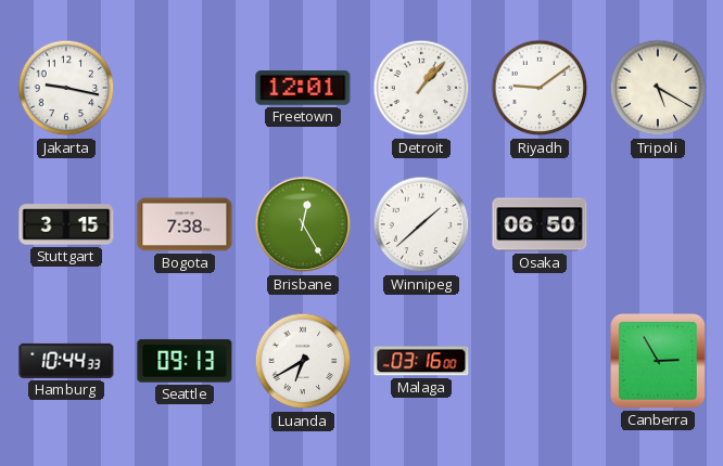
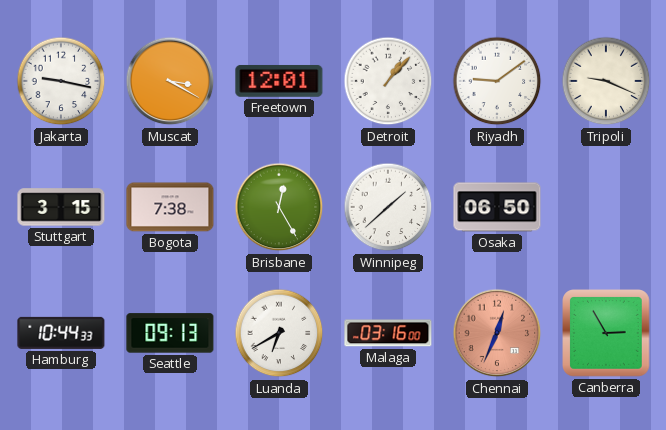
Muscat: none -> 3:20
Tripoli: 5:20 -> 9:19
Chennai: none -> 12:34
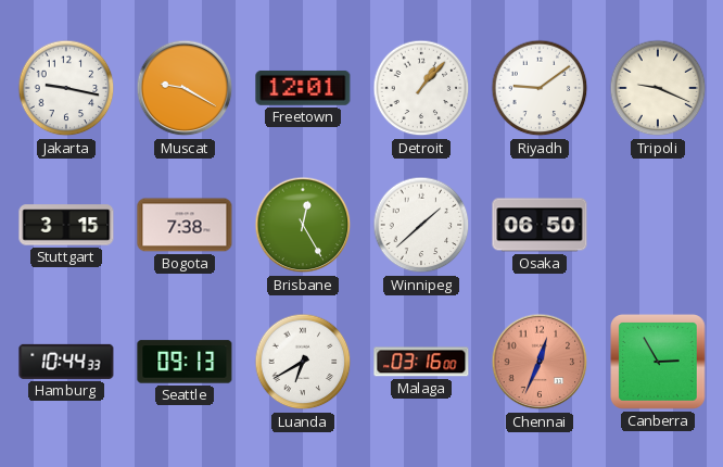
Muscat: 3:20 -> 9:20
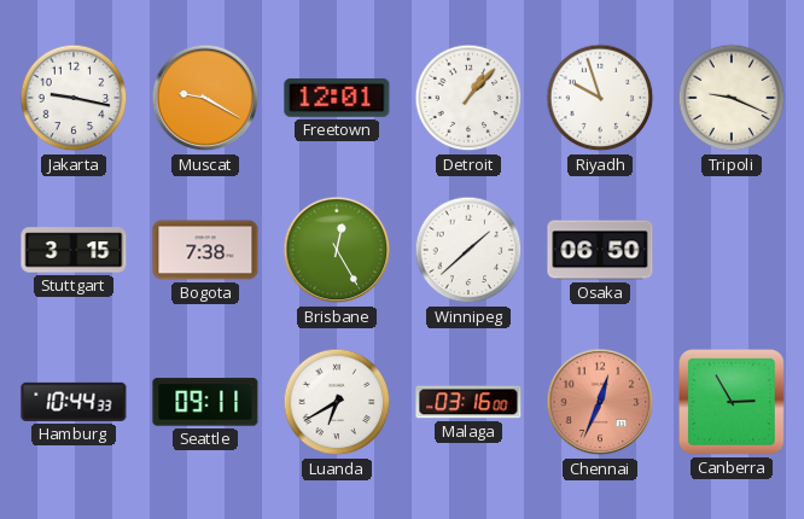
Riyadh: 9:09 -> 9:57
Seattle: 09:13 -> 09:11
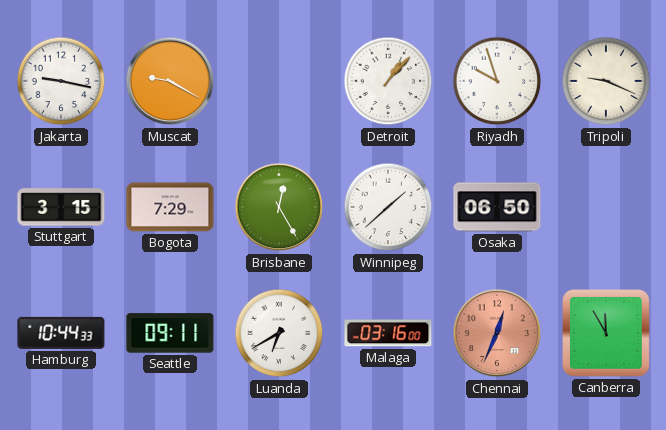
Freetown: 12:01 -> none
Bogota: 7:38 -> 7:29
Canberra: 2:55 -> 11:55
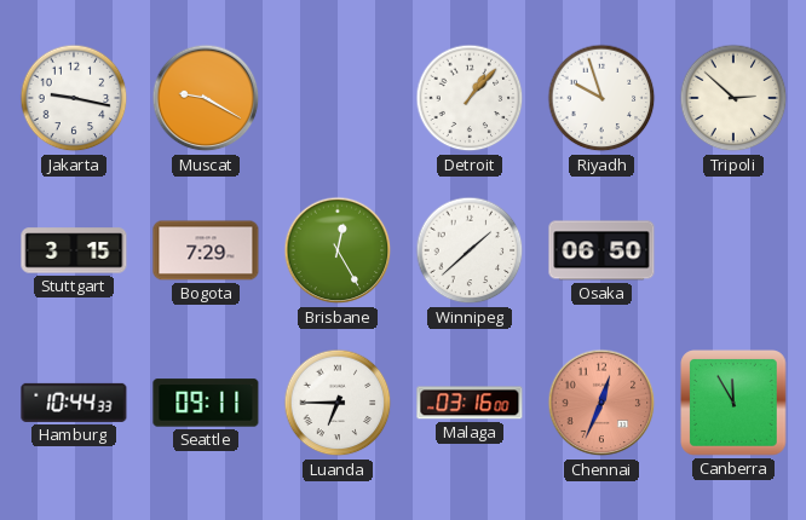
Tripoli: 9:19 -> 2:52
Luanda: 6:40 -> 6:45
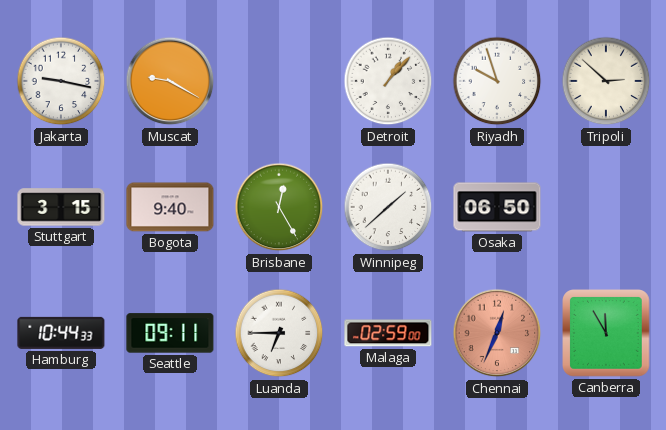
Bogota: 7:29 -> 9:40
Malaga: 03:16 -> 02:59
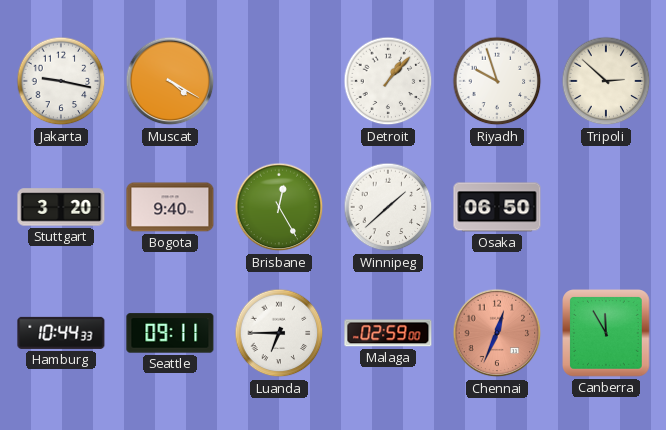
Muscat: 9:20 -> 4:20
Stuttgart: 3:15 -> 3:20
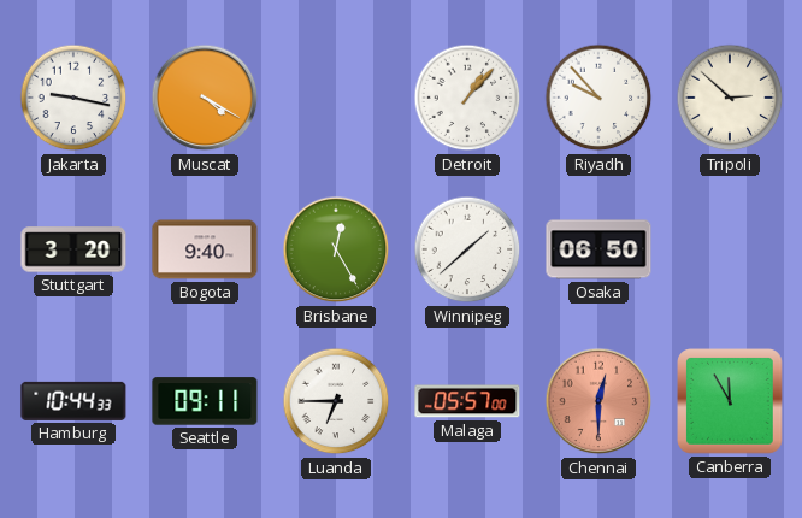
Riyadh: 9:57 -> 9:53
Malaga: 02:59 -> 05:57
Chennai: 12:34 -> 12:30
